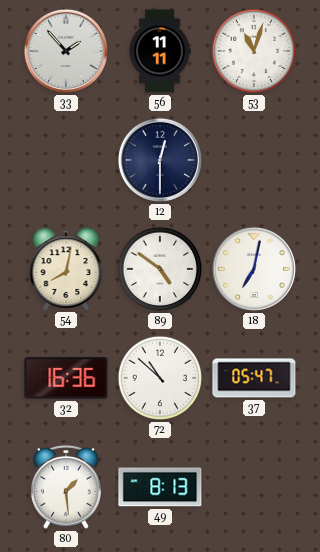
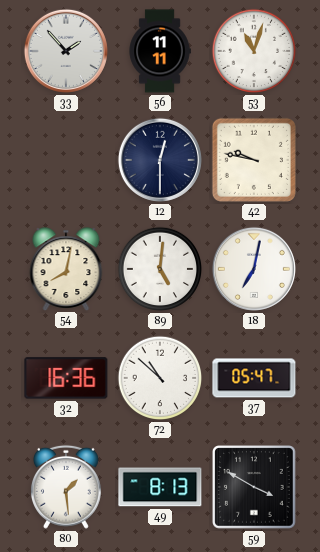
42: none -> 9:47
89: 4:51 -> 5:01
59: none -> 3:50
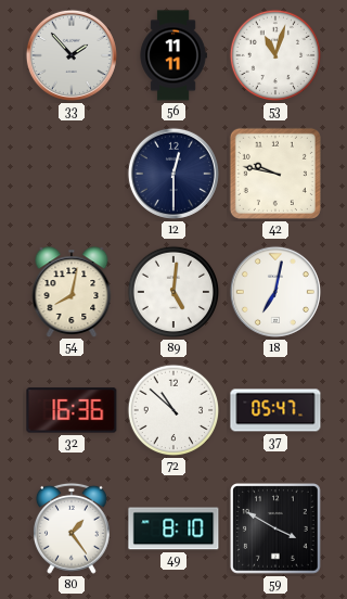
80: 1:29 -> 1:24
49: 8:13 -> 8:10
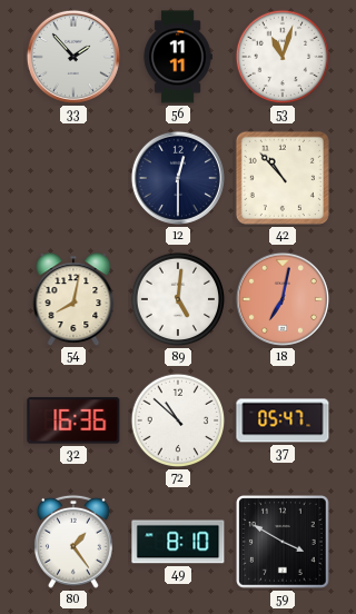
42: 9:47 -> 10:53
18 dial: white -> salmon
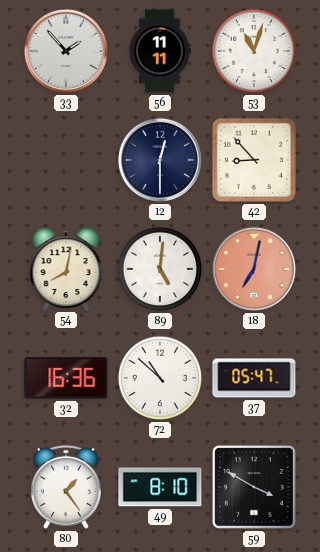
42: 10:53 -> 8:53
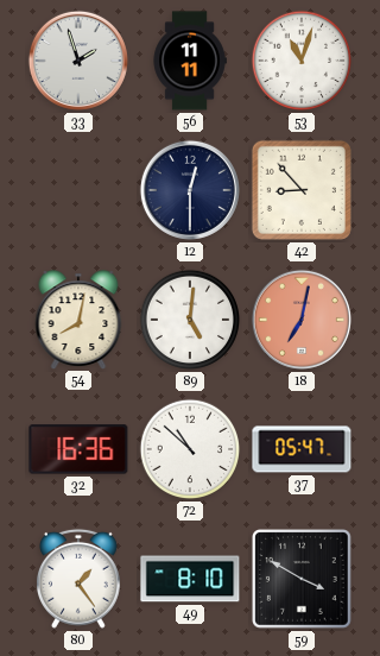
33: 1:53 -> 1:57
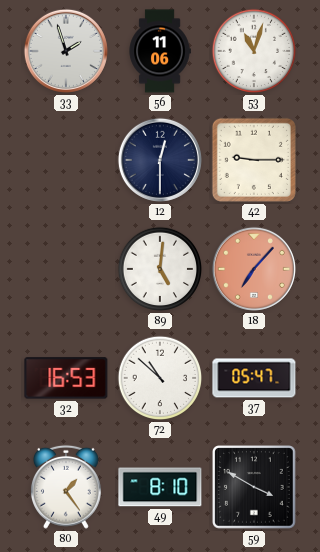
56: 11:11 -> 11:06
42: 8:53 -> 9:15
54: 8:02 -> none
18: 7:02 -> 7:07
32: 16:36 -> 16:53
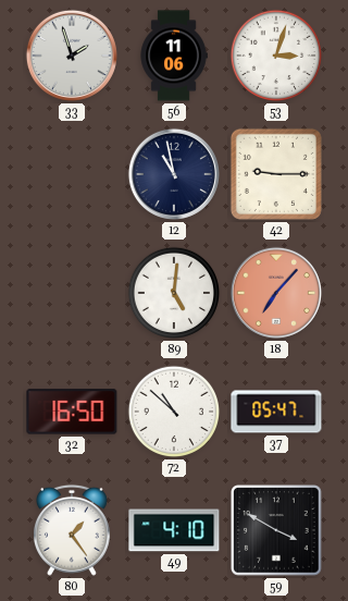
53: 11:03 -> 3:03
12: 12:30 -> 10:58
32: 16:53 -> 16:50
49: 8:10 -> 4:10
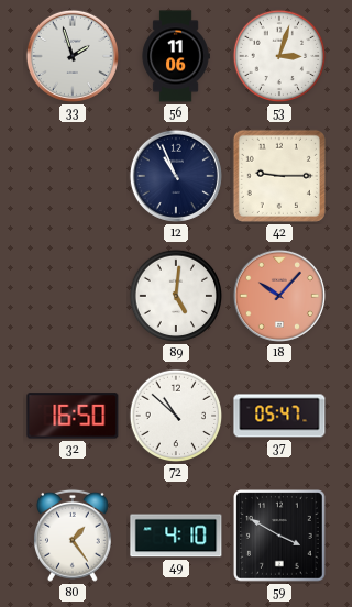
12: 10:58 -> 10:56
18: 7:07 -> 10:07
